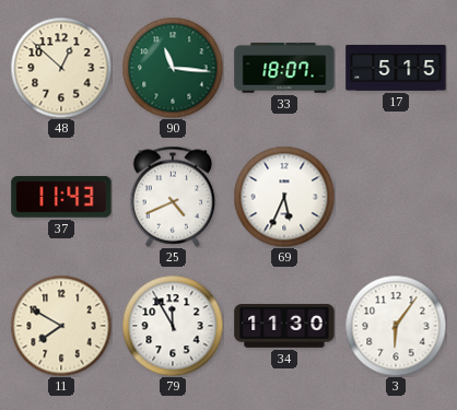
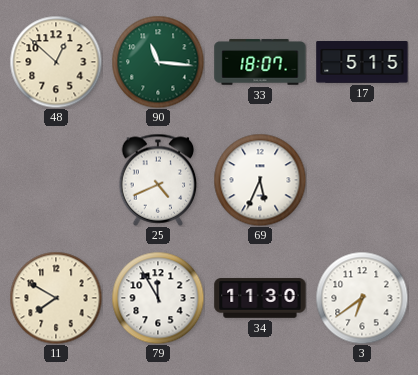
37: 11:43 -> none
3: 6:06 -> 6:39
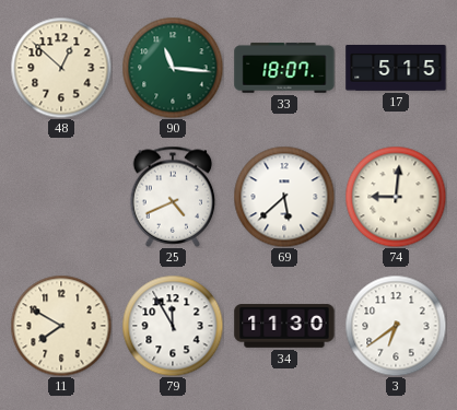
69: 5:34 -> 5:38
74: none -> 9:01
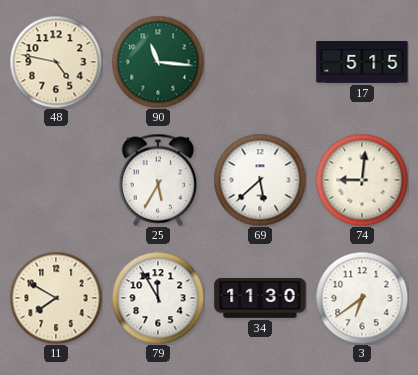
48: 12:52 -> 4:47
33: 18:07 -> none
25: 4:41 -> 5:35
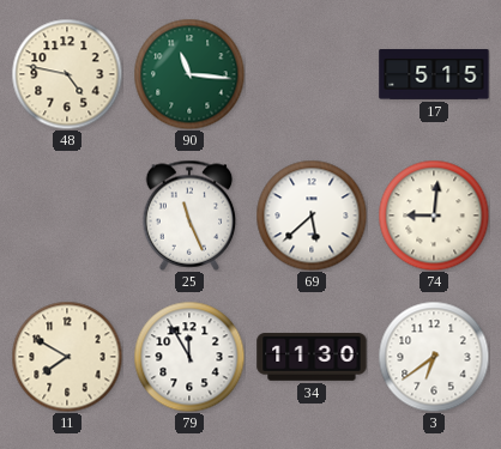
25: 5:35 -> 11:26
